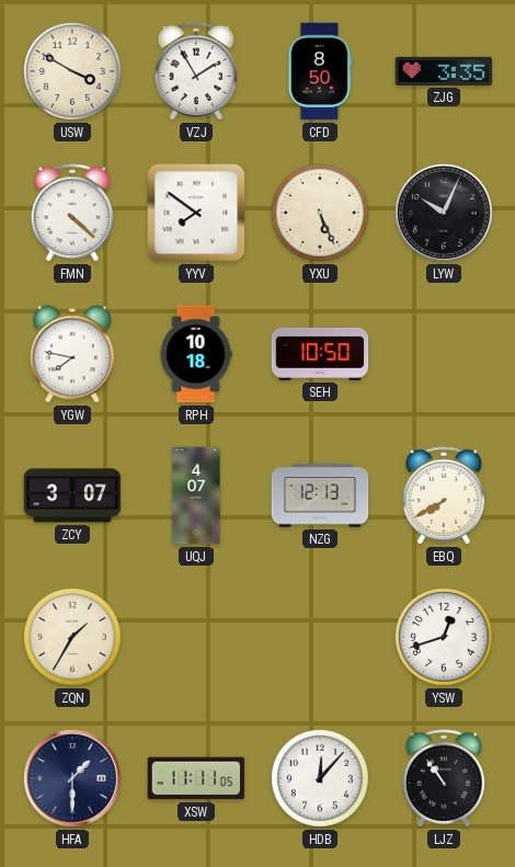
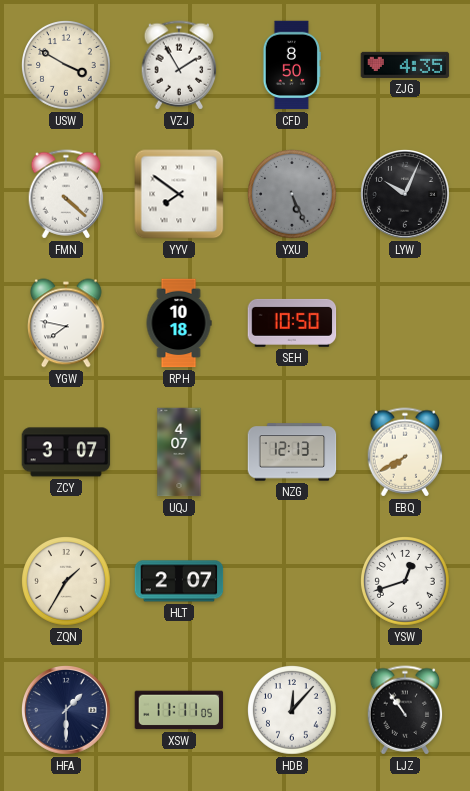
ZJG: 3:35 -> 4:35
YXU dial: cream -> grey
HLT: none -> 2:07
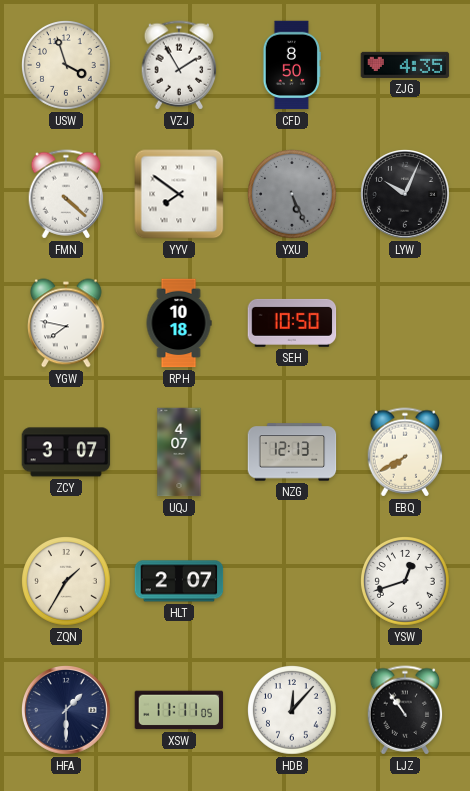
USW: 3:50 -> 3:57
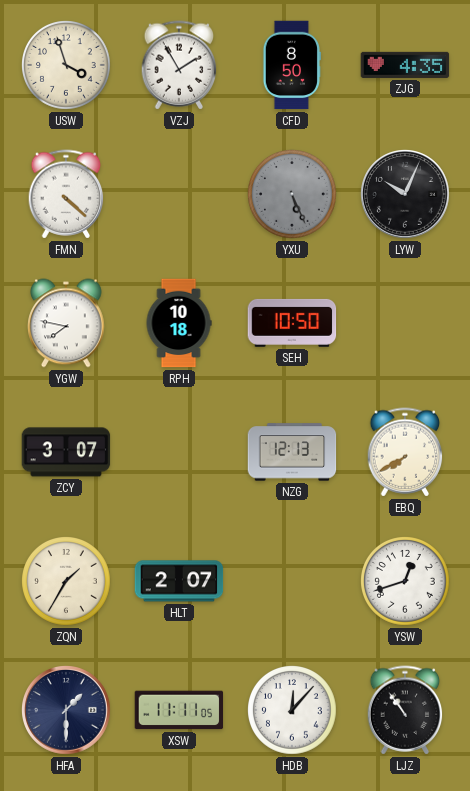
YYV: 7:51 -> none
UQJ: 4:07 -> none
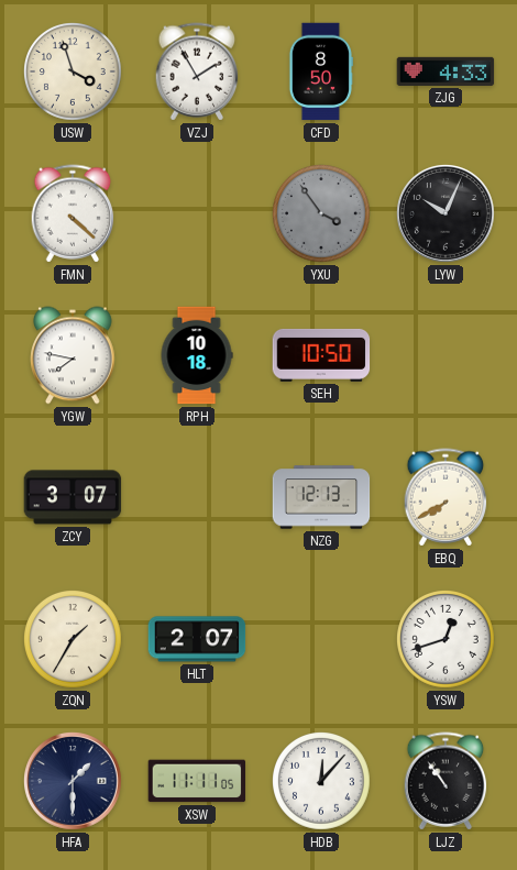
ZJG: 4:35 -> 4:33
YXU: 5:26 -> 3:54
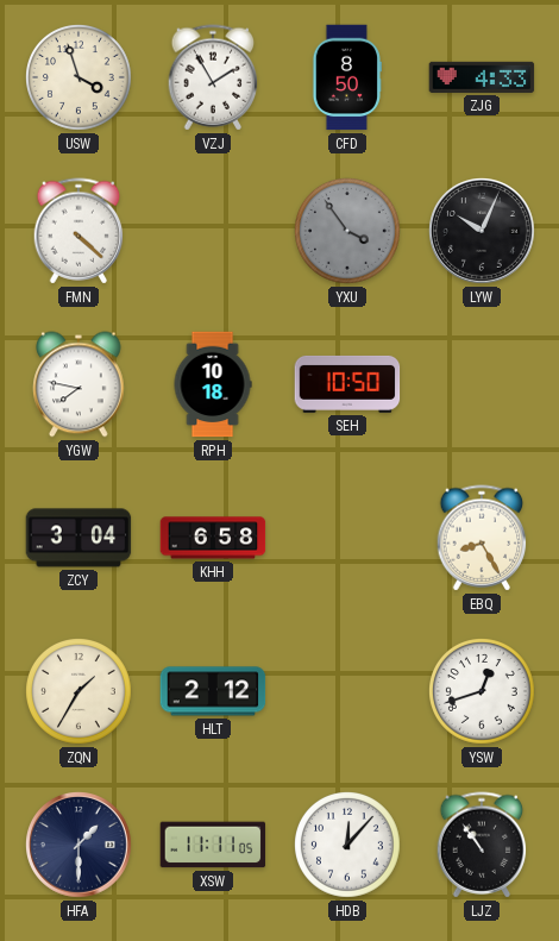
ZCY: 3:07 -> 3:04
KHH: none -> 6:58
NZG: 12:13 -> none
EBQ: 7:40 -> 8:25
HLT: 2:07 -> 2:12
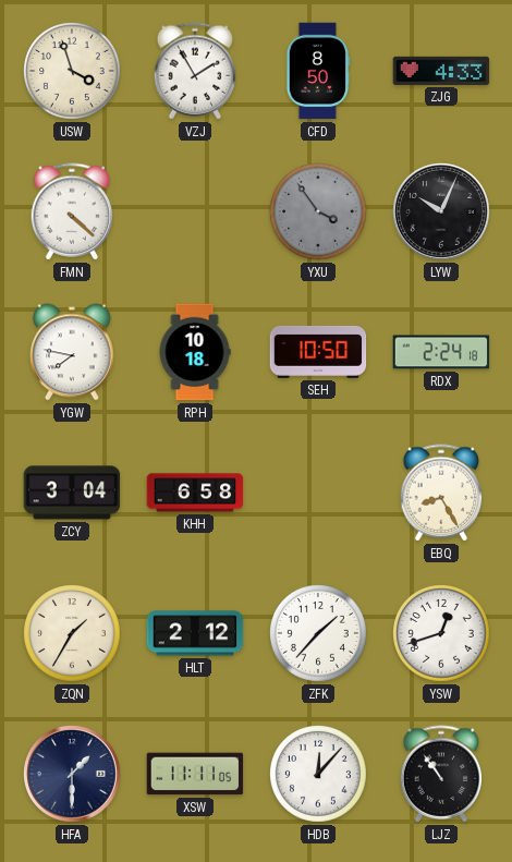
RDX: none -> 2:24
ZFK: none -> 1:37
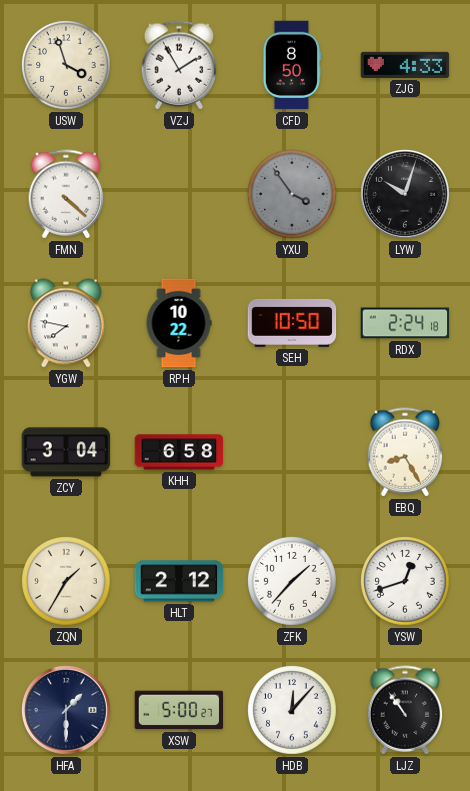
LYW: 10:04 -> 10:03
RPH: 10:18 -> 10:22
XSW: 11:11 -> 5:00
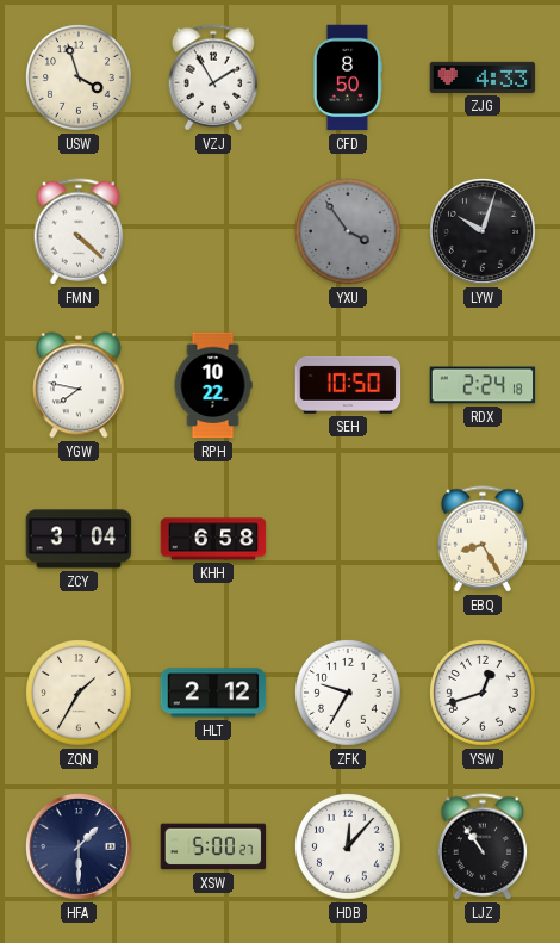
ZFK: 1:37 -> 9:35
